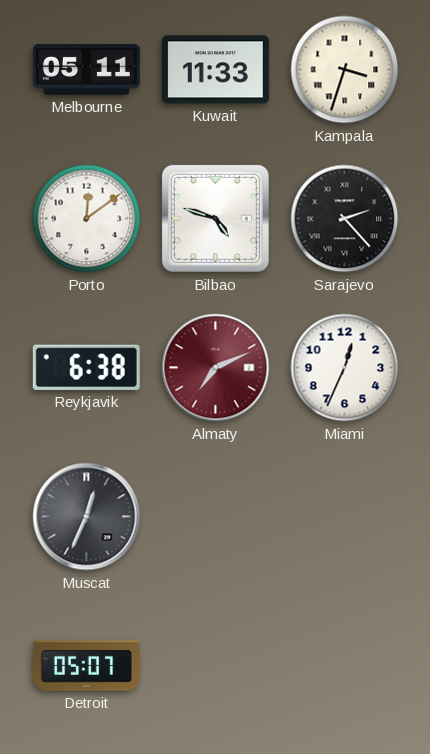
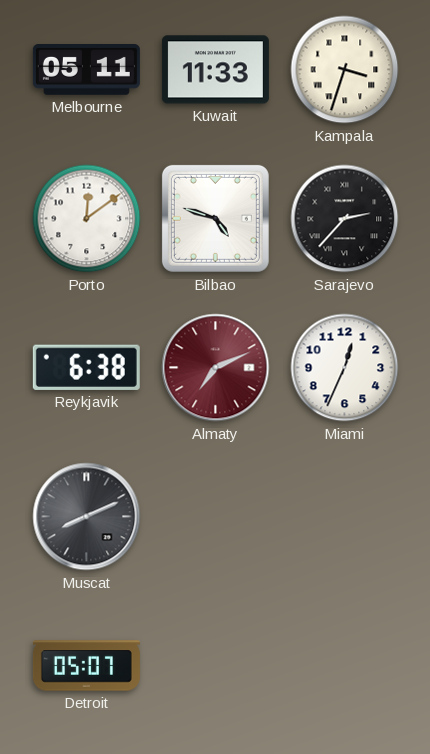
Sarajevo: 2:23 -> 2:37
Muscat: 12:34 -> 8:11
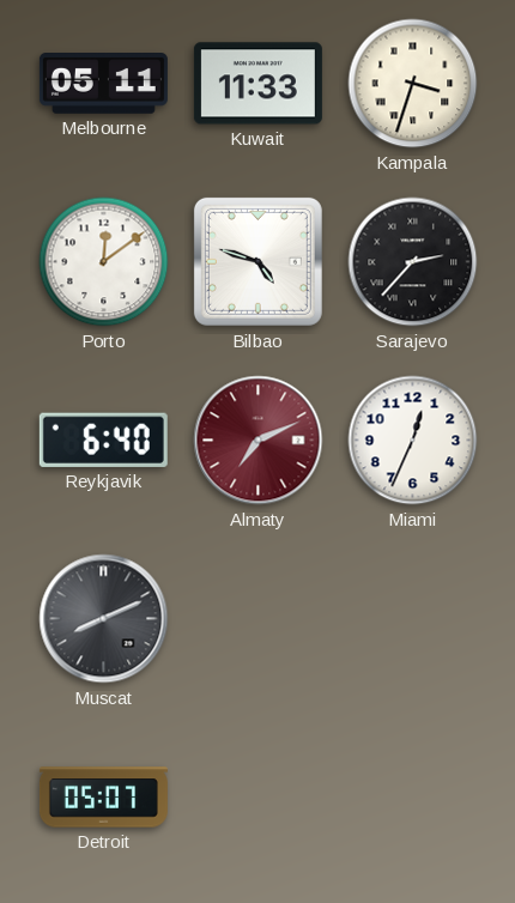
Reykjavik: 6:38 -> 6:40
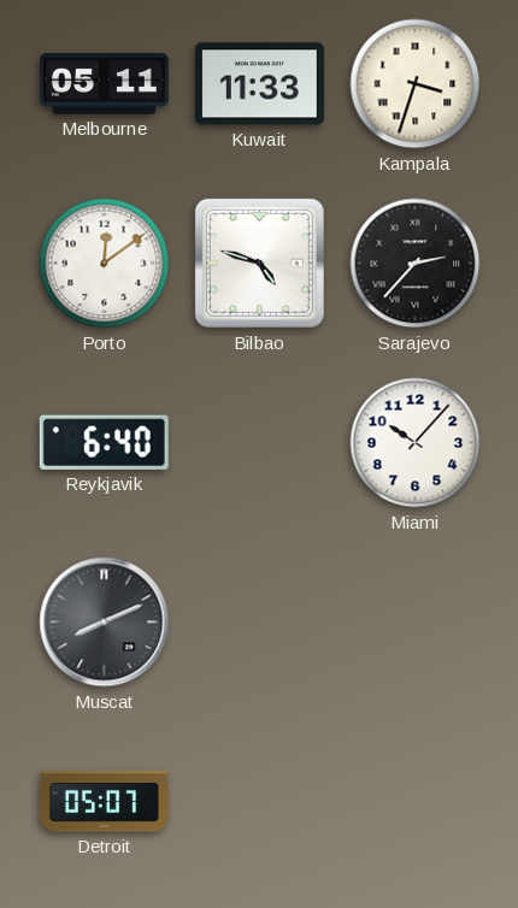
Almaty: 7:11 -> none
Miami: 12:34 -> 10:07
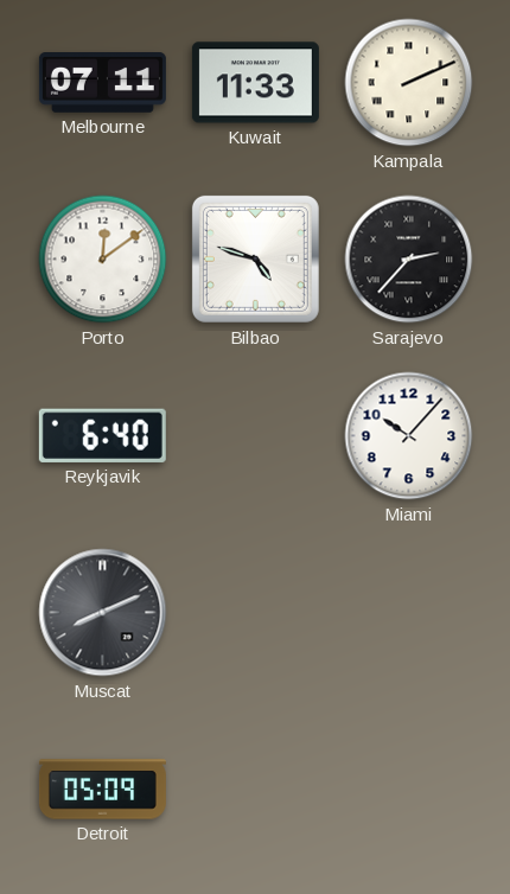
Melbourne: 05:11 -> 07:11
Kampala: 3:33 -> 2:11
Detroit: 05:07 -> 05:09
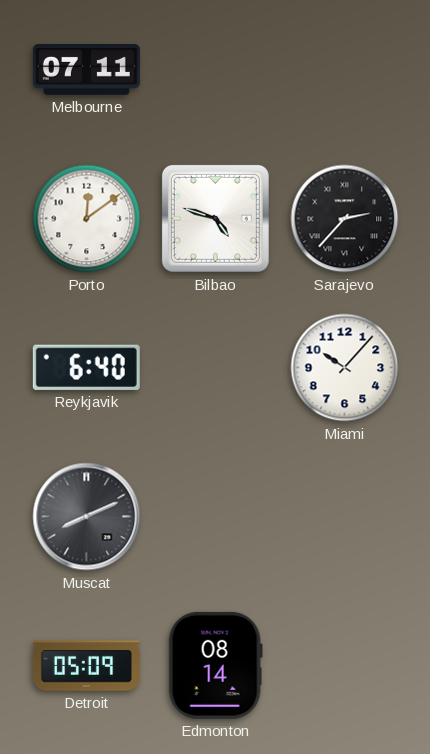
Kuwait: 11:33 -> none
Kampala: 2:11 -> none
Edmonton: none -> 08:14
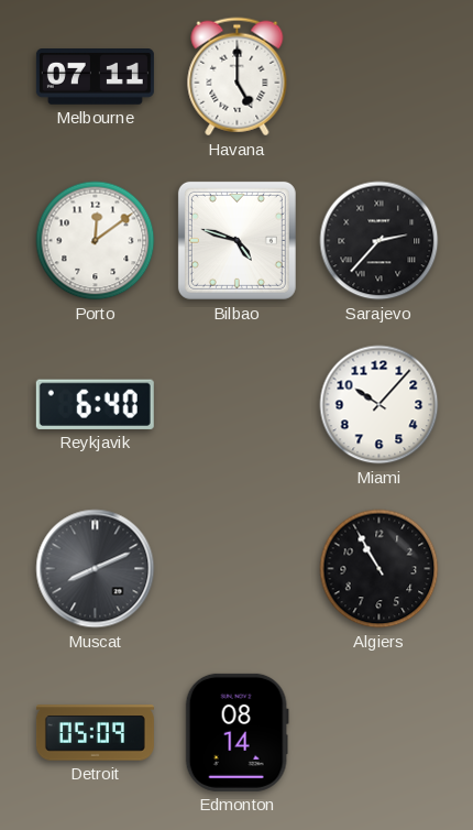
Havana: none -> 5:00
Algiers: none -> 10:55
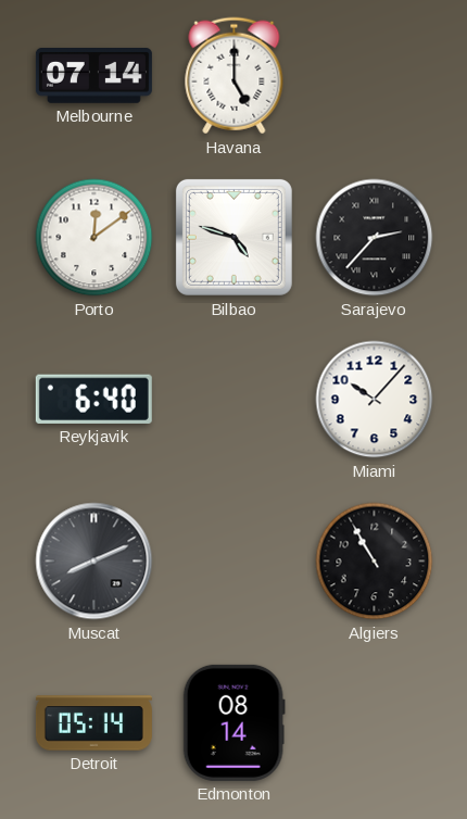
Melbourne: 07:11 -> 07:14
Detroit: 05:09 -> 05:14
